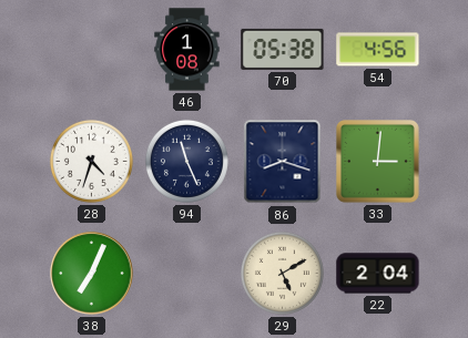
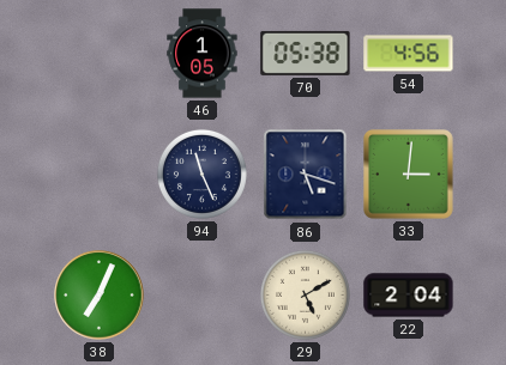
46: 1:08 -> 1:05
28: 4:33 -> none
86: 8:18 -> 5:18
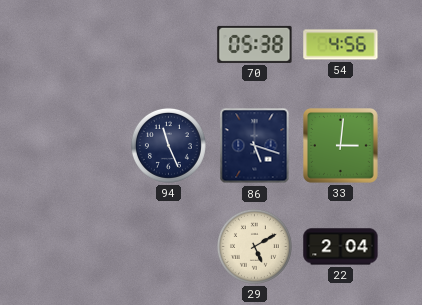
46: 1:05 -> none
38: 7:04 -> none
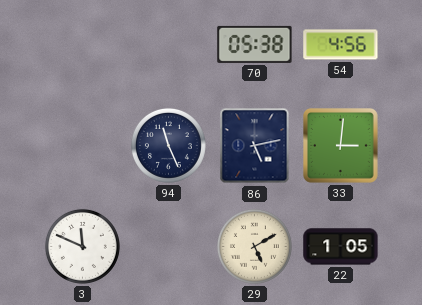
86: 5:18 -> 5:13
3: none -> 11:49
22: 2:04 -> 1:05
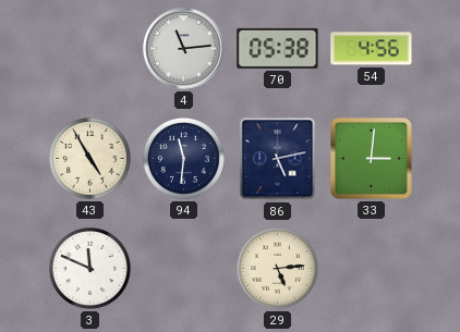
4: none -> 11:14
43: none -> 4:55
94: 11:26 -> 11:31
29: 5:10 -> 5:14
22: 1:05 -> none
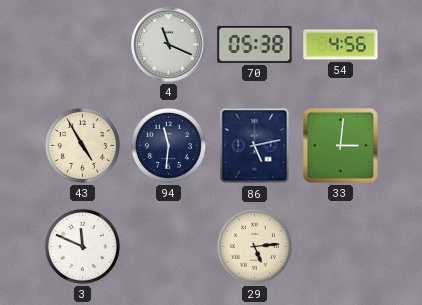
4: 11:14 -> 11:19
